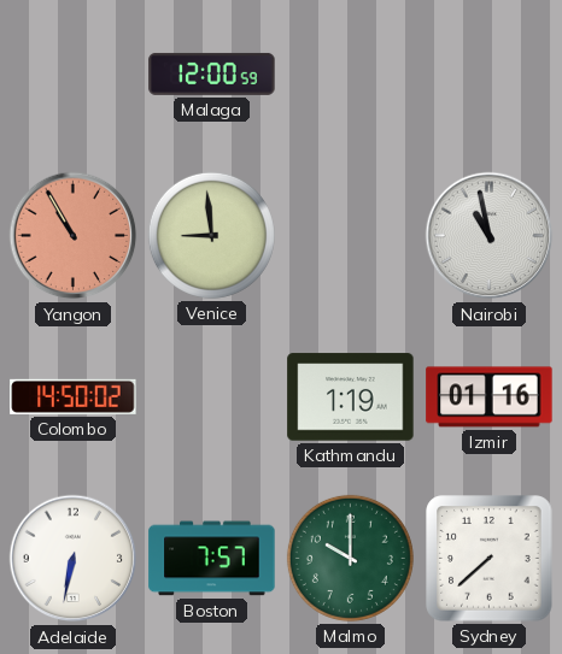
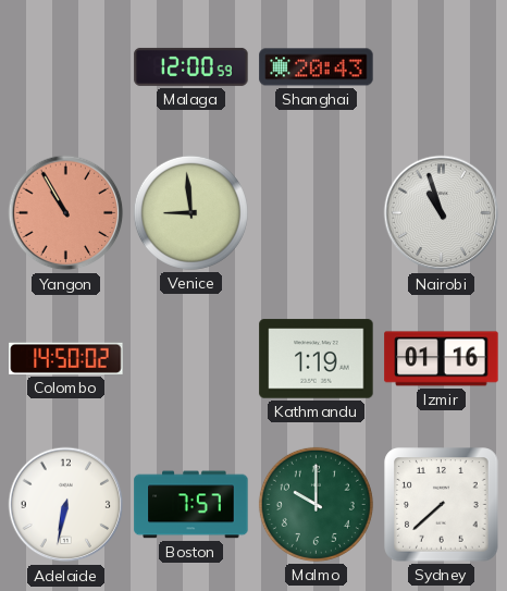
Shanghai: none -> 20:43
Nairobi: 10:58 -> 10:57
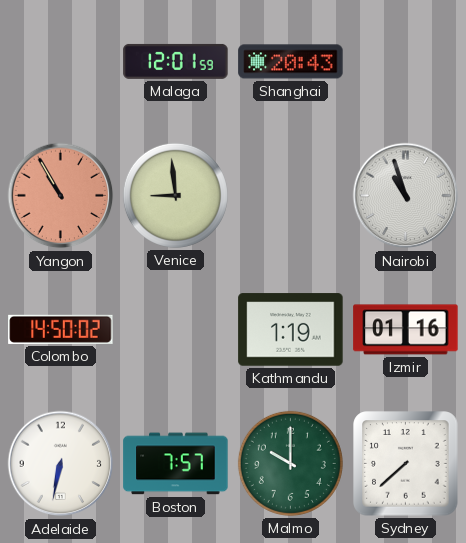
Malaga: 12:00 -> 12:01
